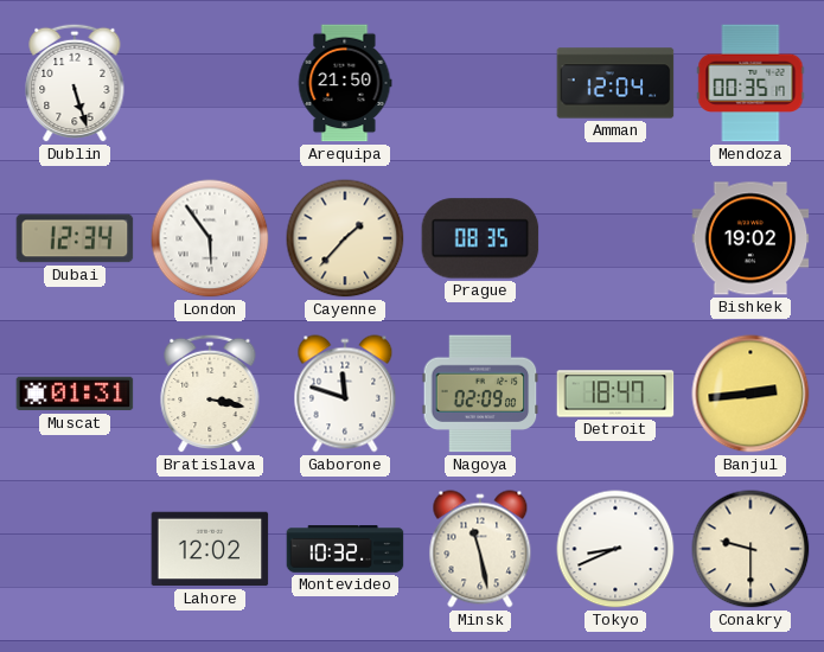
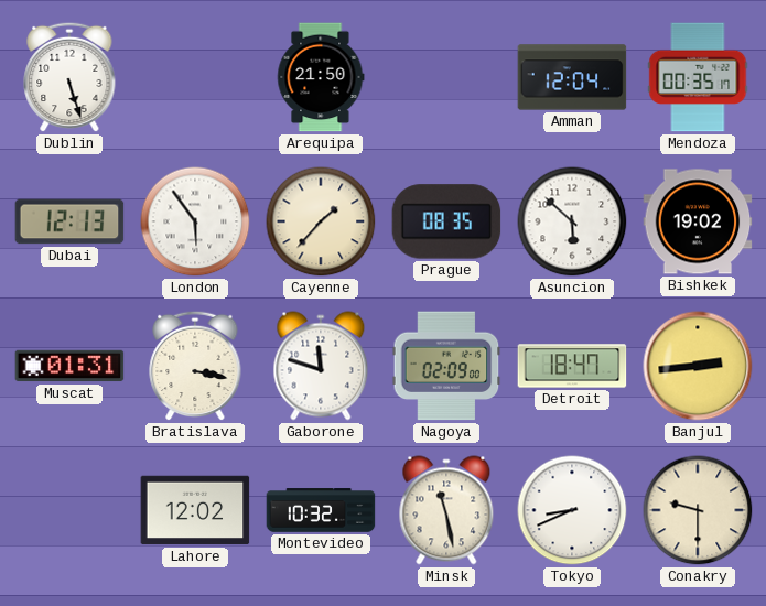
Dubai: 12:34 -> 12:13
Asuncion: none -> 5:52
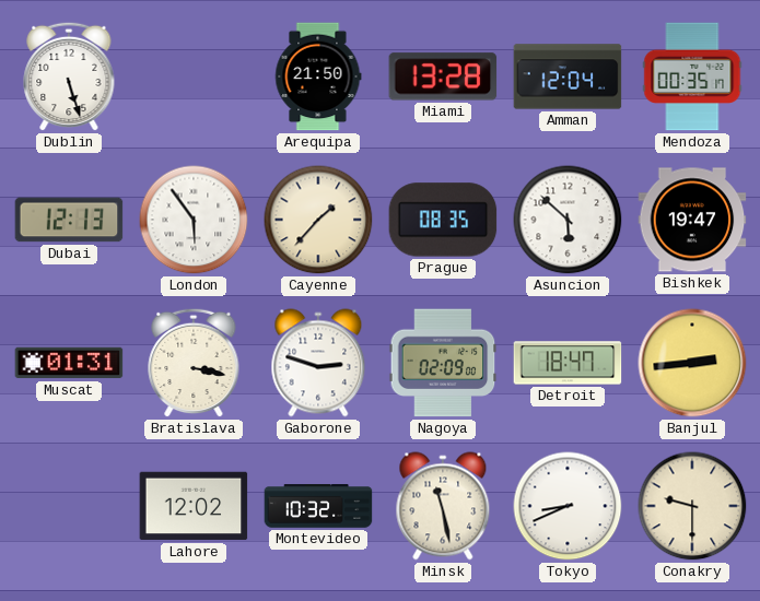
Miami: none -> 13:28
Bishkek: 19:02 -> 19:47
Gaborone: 11:48 -> 2:48
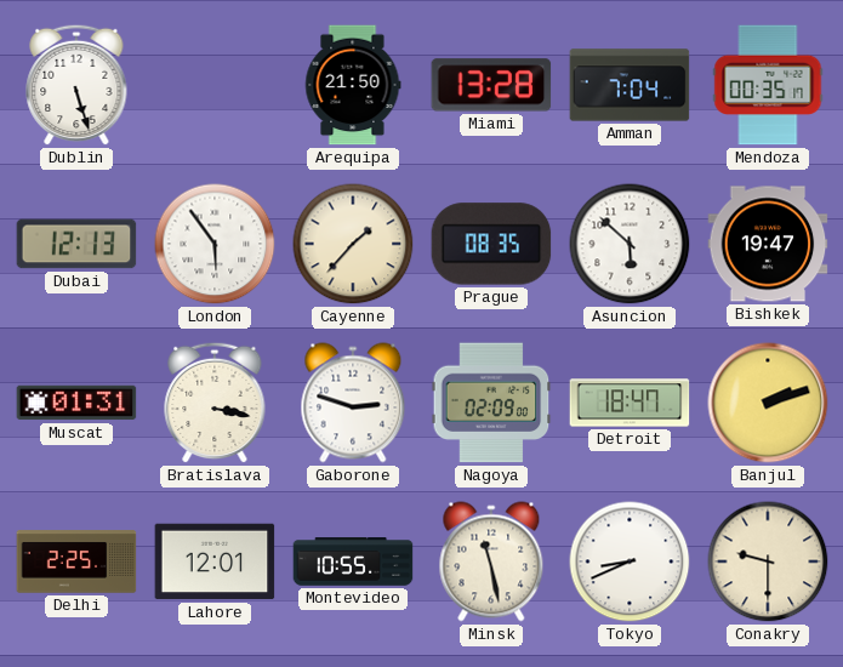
Amman: 12:04 -> 7:04
Banjul: 2:44 -> 2:12
Delhi: none -> 2:25
Lahore: 12:02 -> 12:01
Montevideo: 10:32 -> 10:55
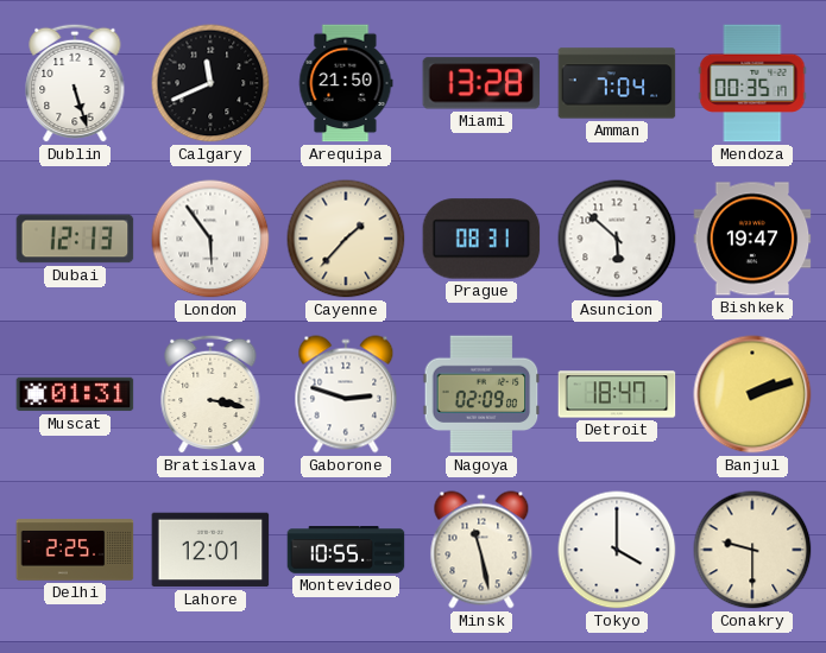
Calgary: none -> 11:41
Prague: 08:35 -> 08:31
Tokyo: 8:41 -> 4:00
